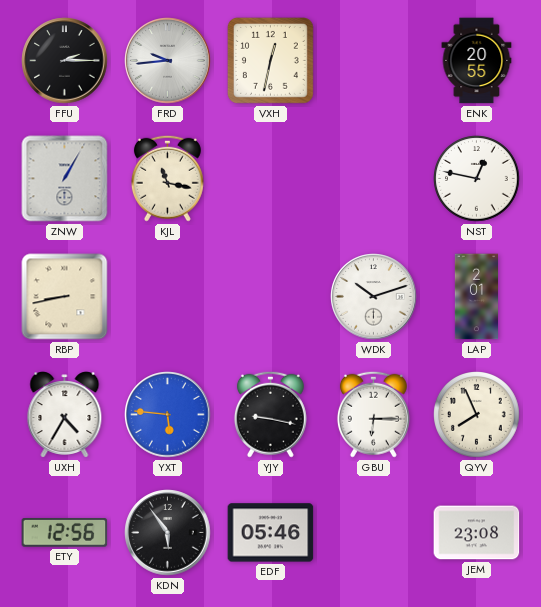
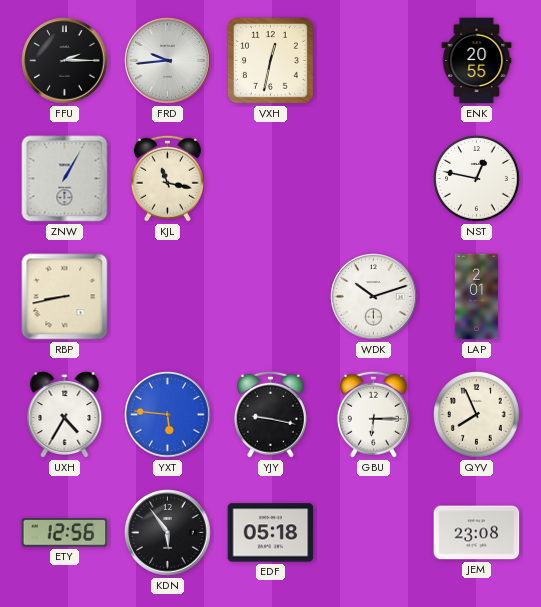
EDF: 05:46 -> 05:18
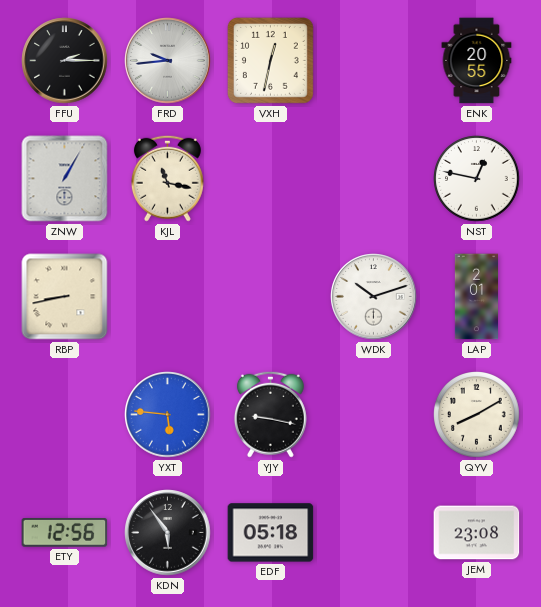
UXH: 4:35 -> none
GBU: 6:15 -> none
QYV: 7:56 -> 8:10
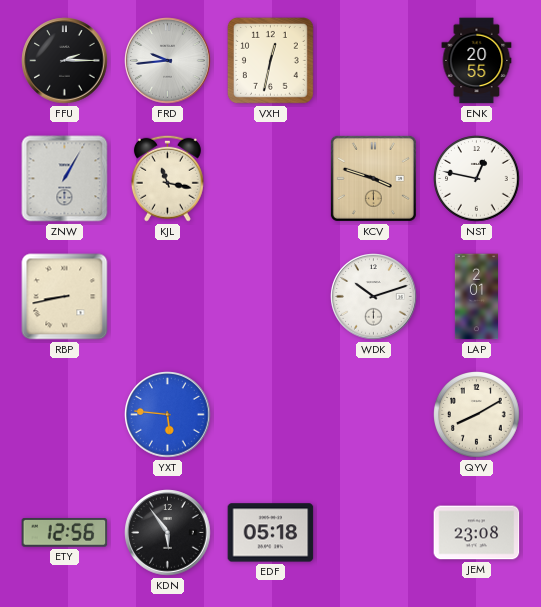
KCV: none -> 3:48
YJY: 9:17 -> none
